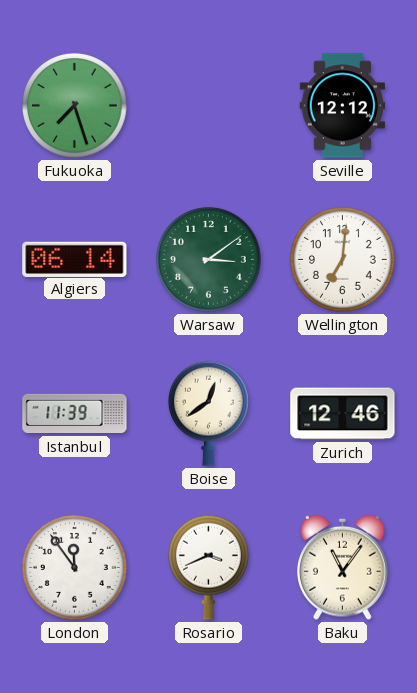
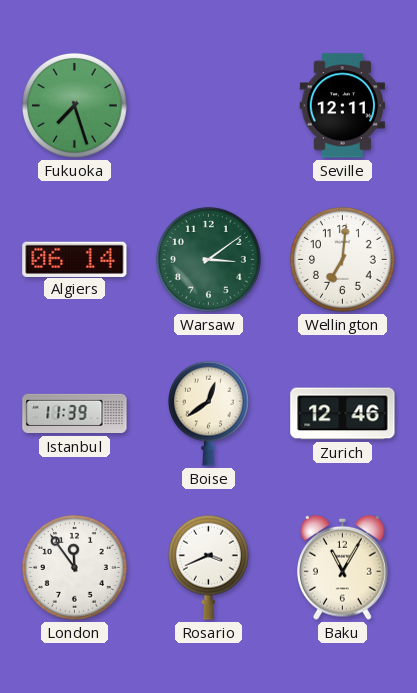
Seville: 12:12 -> 12:11
Baku: 11:06 -> 11:05
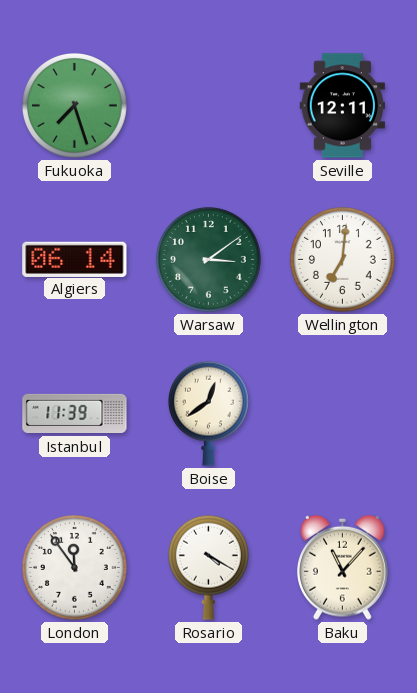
Zurich: 12:46 -> none
Rosario: 3:41 -> 4:20
Baku: 11:05 -> 11:07
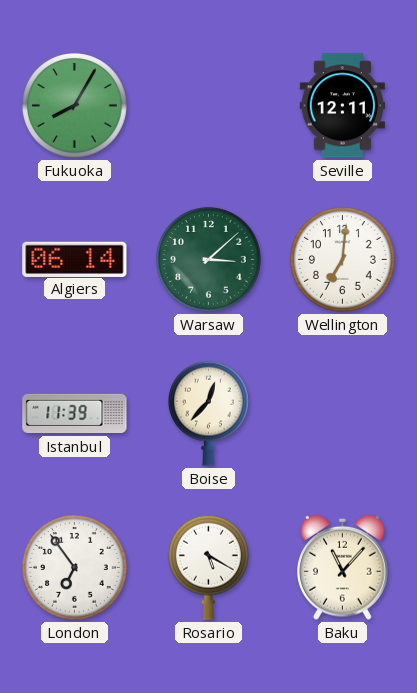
Fukuoka: 7:27 -> 8:05
Warsaw: 3:09 -> 3:08
Boise: 12:39 -> 12:37
London: 11:54 -> 6:54
Rosario: 4:20 -> 5:20
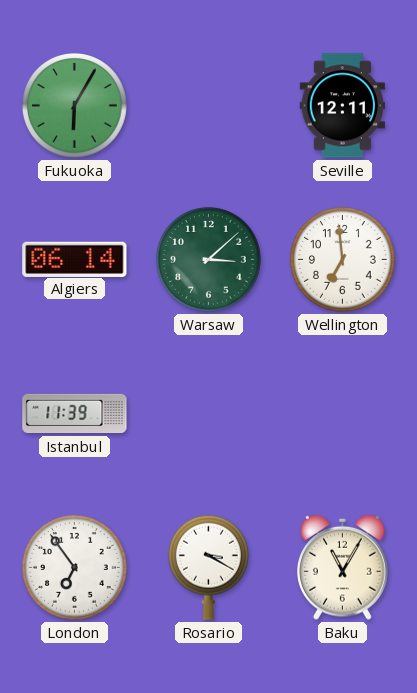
Fukuoka: 8:05 -> 6:05
Wellington: 7:01 -> 6:59
Boise: 12:37 -> none
Rosario: 5:20 -> 3:20
Baku: 11:07 -> 11:05
